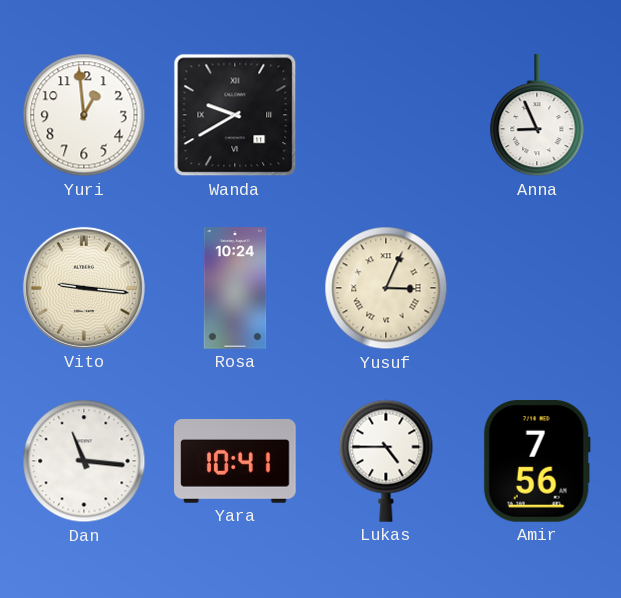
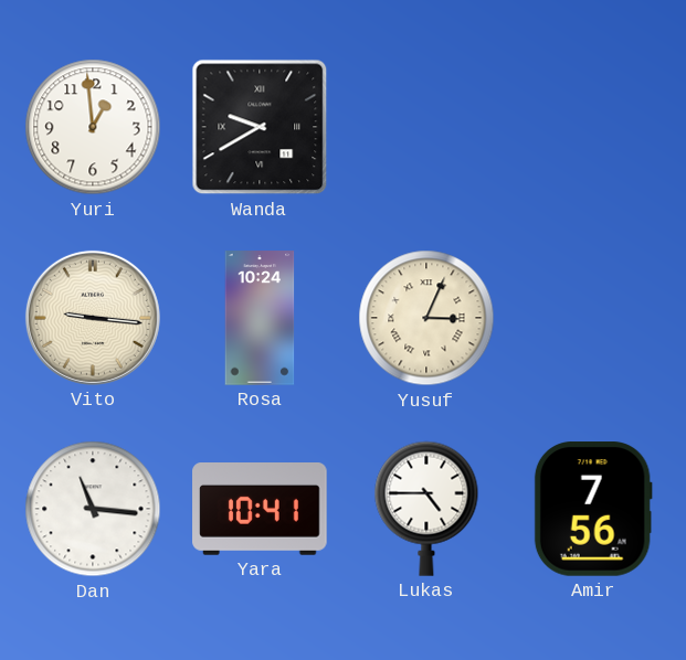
Anna: 8:56 -> none
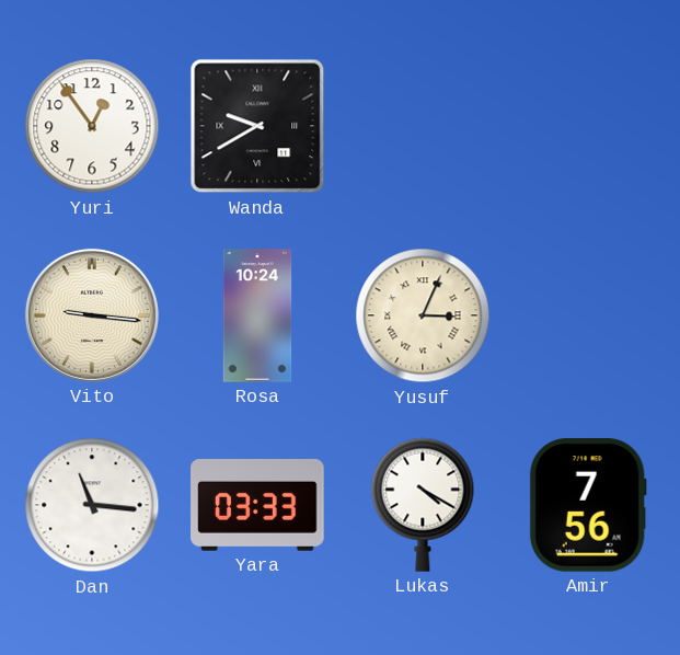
Yuri: 12:59 -> 12:54
Yara: 10:41 -> 03:33
Lukas: 4:45 -> 4:20
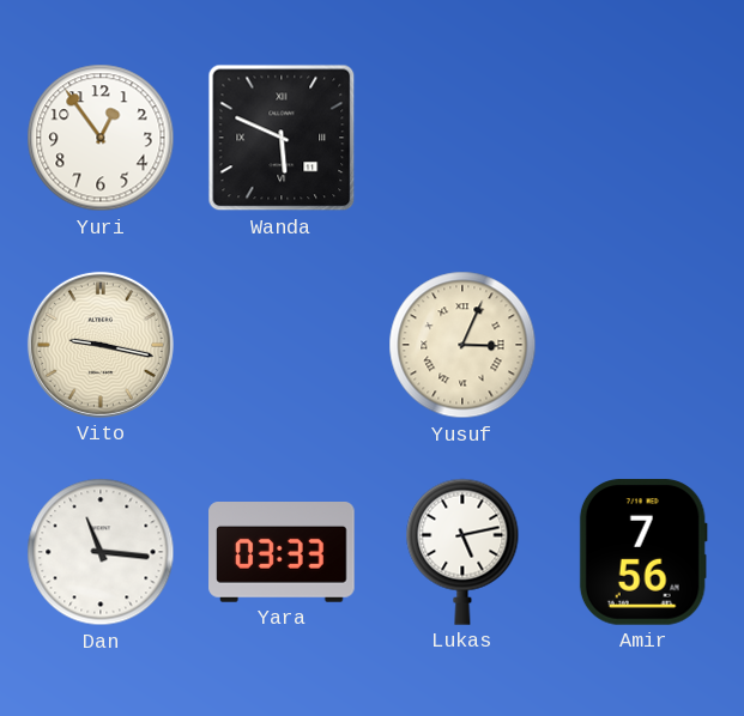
Wanda: 9:40 -> 5:49
Vito: 9:16 -> 9:17
Rosa: 10:24 -> none
Lukas: 4:20 -> 5:13
